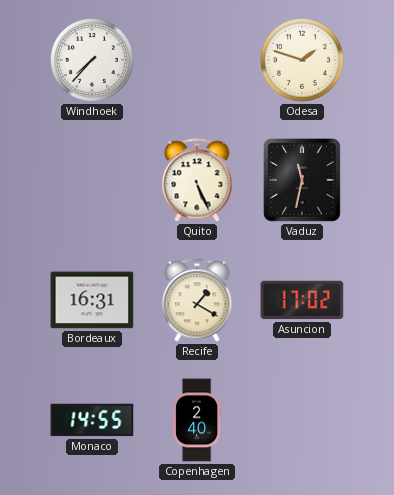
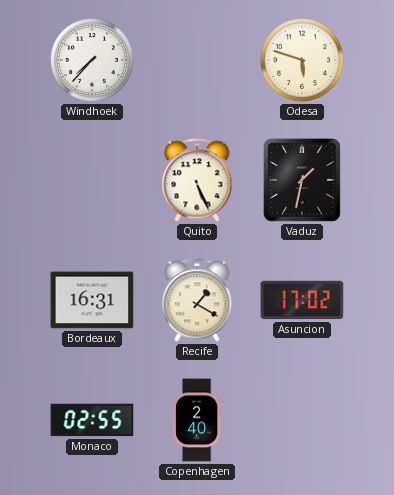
Odesa: 1:48 -> 5:48
Vaduz: 11:32 -> 1:32
Monaco: 14:55 -> 02:55
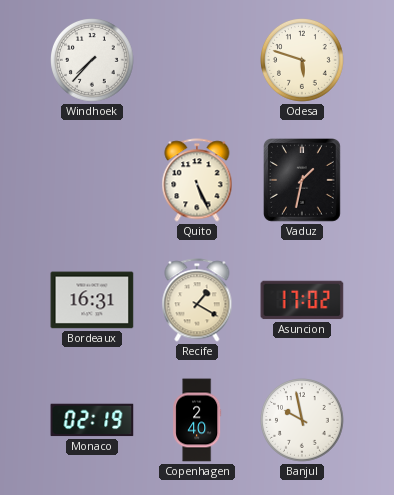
Monaco: 02:55 -> 02:19
Banjul: none -> 9:58
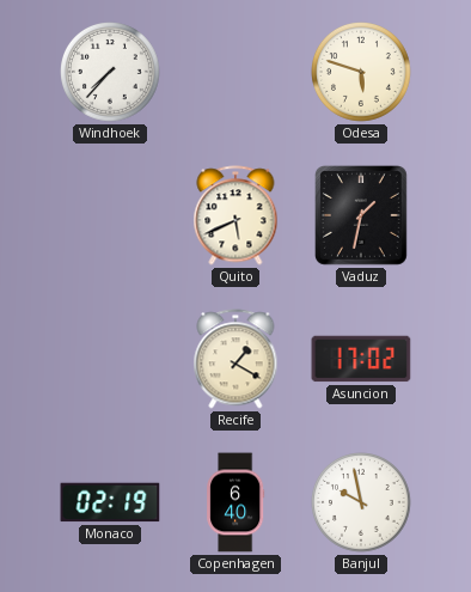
Quito: 5:26 -> 5:41
Bordeaux: 16:31 -> none
Copenhagen: 2:40 -> 6:40
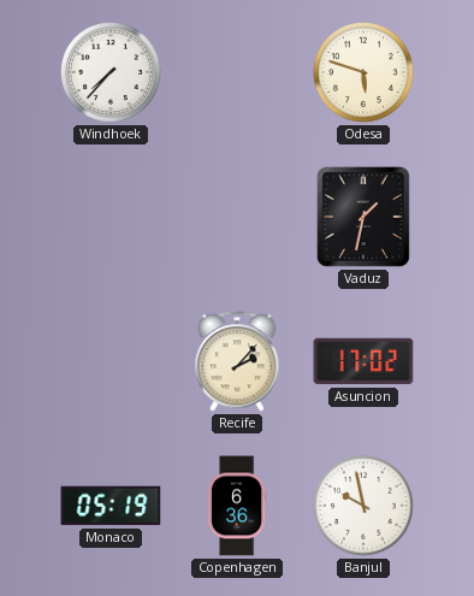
Quito: 5:41 -> none
Recife: 1:20 -> 2:07
Monaco: 02:19 -> 05:19
Copenhagen: 6:40 -> 6:36
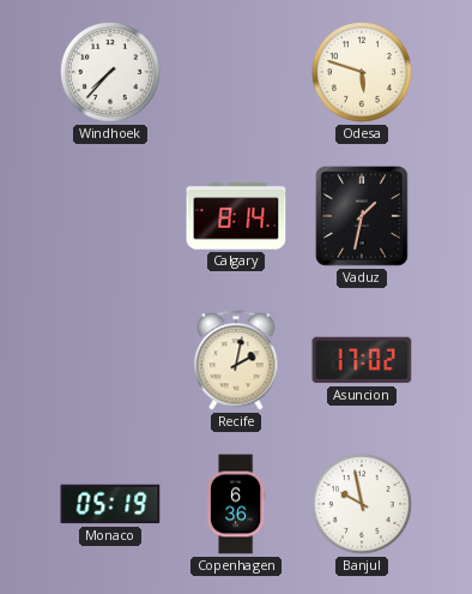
Calgary: none -> 8:14
Recife: 2:07 -> 2:02
